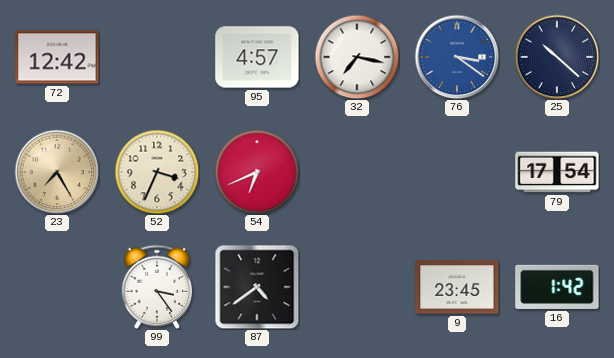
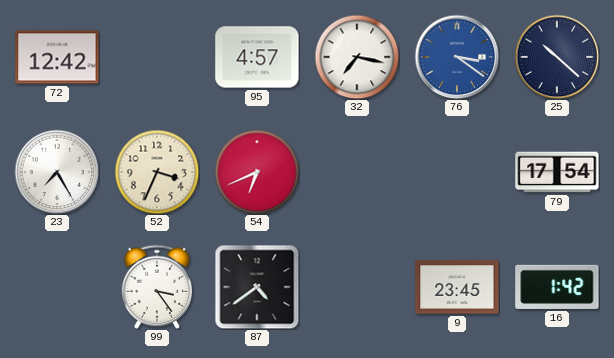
23 dial: champagne -> white
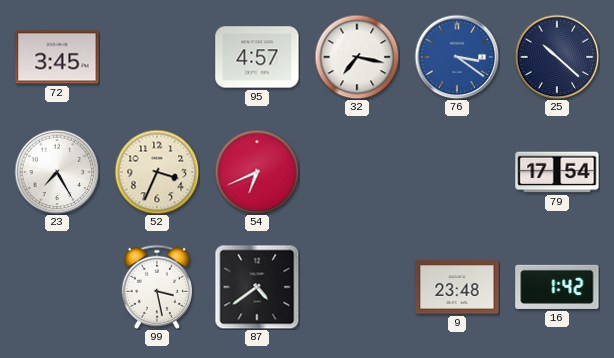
72: 12:42 -> 3:45
99: 3:24 -> 3:28
9: 23:45 -> 23:48
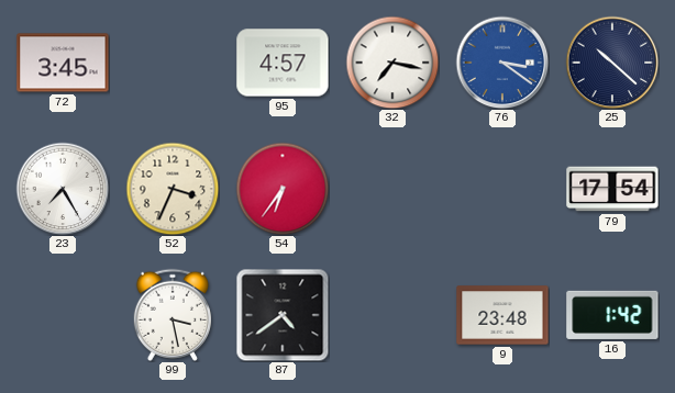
54: 6:41 -> 6:36
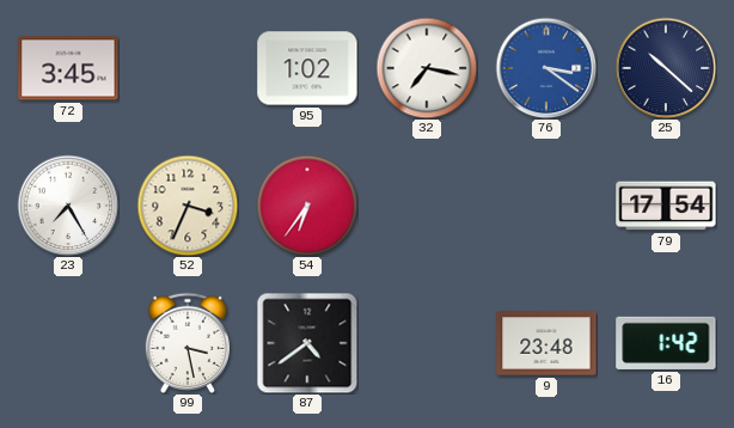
95: 4:57 -> 1:02
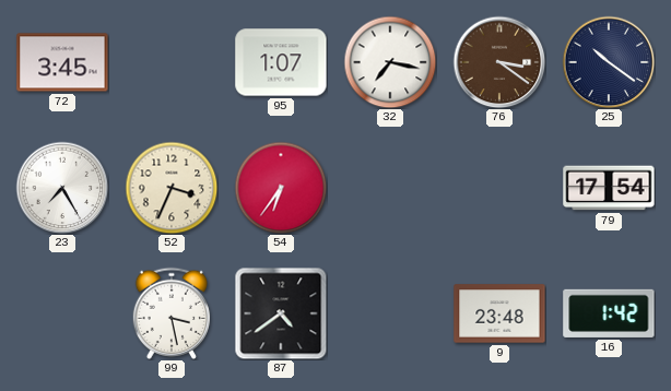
95: 1:02 -> 1:07
76 dial: blue -> brown
25: 10:22 -> 10:21
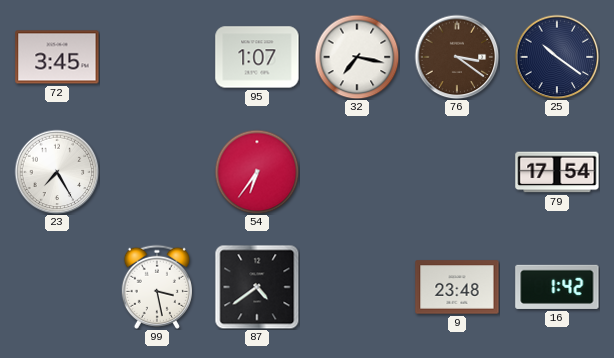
52: 3:34 -> none
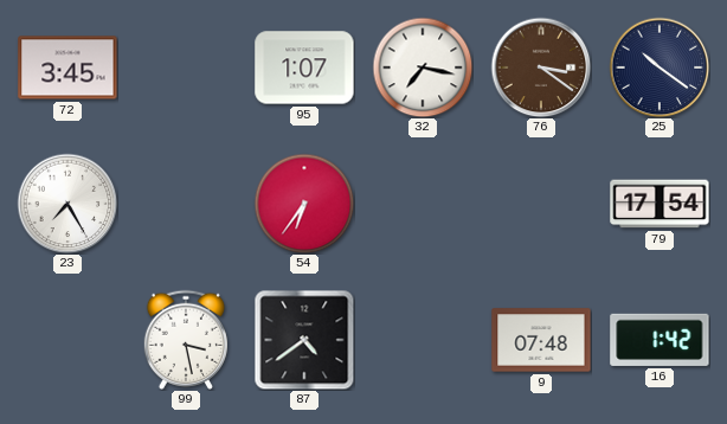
9: 23:48 -> 07:48
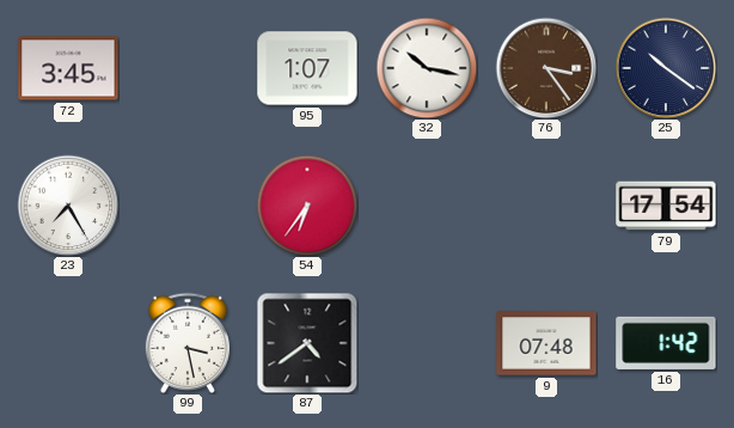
32: 7:17 -> 10:17
76: 3:21 -> 3:24
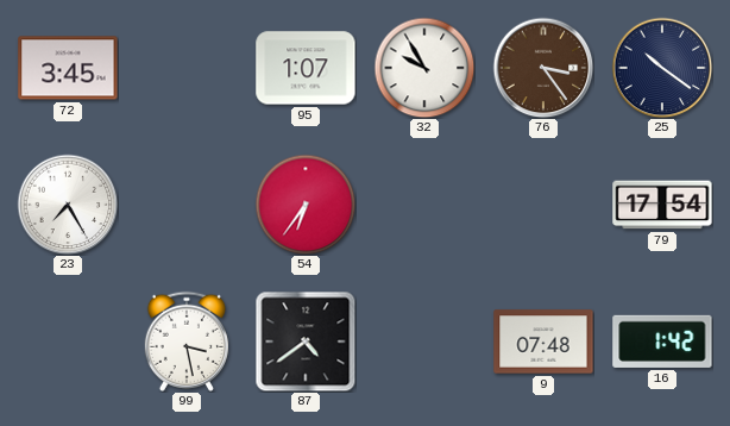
32: 10:17 -> 9:55
